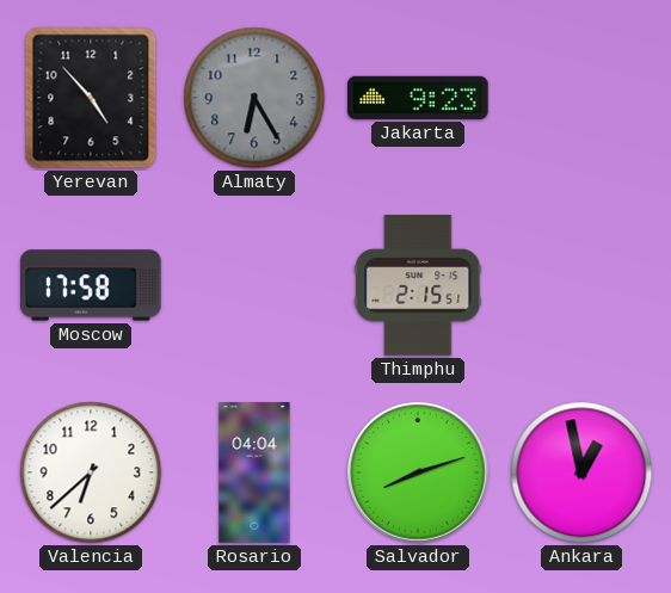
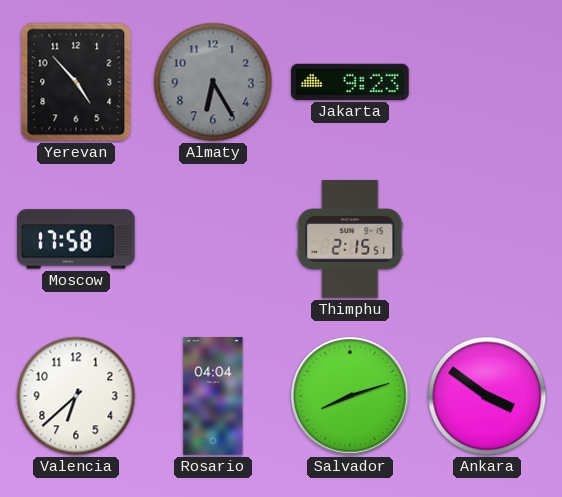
Ankara: 12:58 -> 3:51
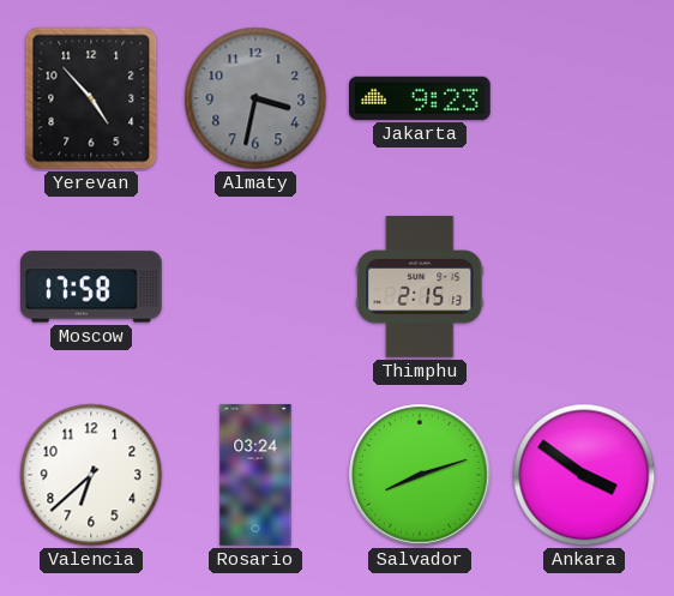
Almaty: 6:25 -> 3:32
Thimphu: 2:15:51 -> 2:15:13
Rosario: 04:04 -> 03:24
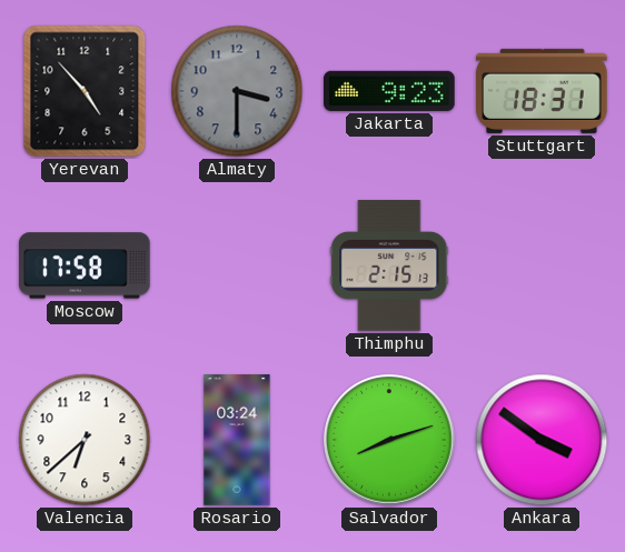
Almaty: 3:32 -> 3:30
Stuttgart: none -> 18:31
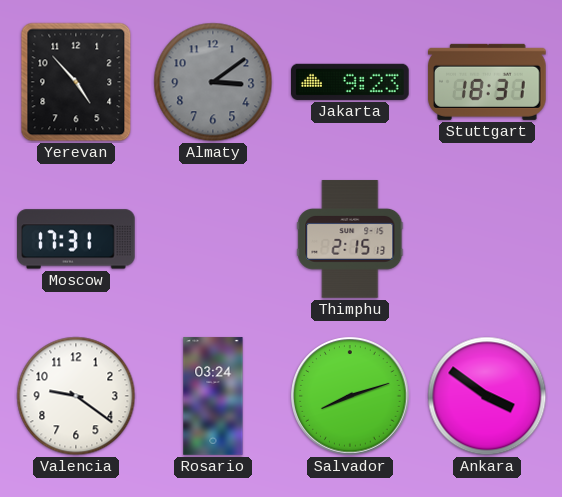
Almaty: 3:30 -> 3:09
Moscow: 17:58 -> 17:31
Valencia: 6:38 -> 9:21
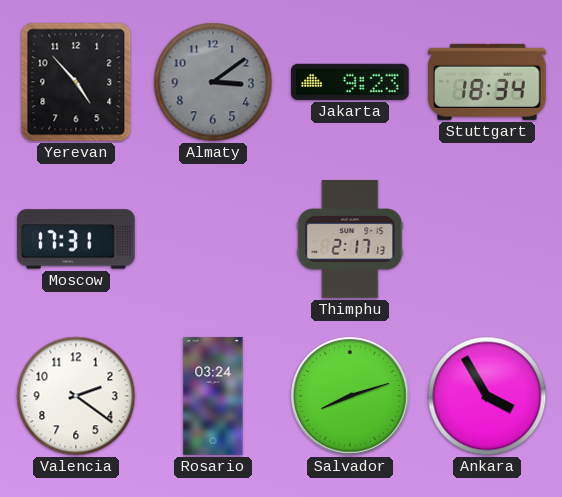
Stuttgart: 18:31 -> 18:34
Thimphu: 2:15 -> 2:17
Valencia: 9:21 -> 2:21
Ankara: 3:51 -> 3:55
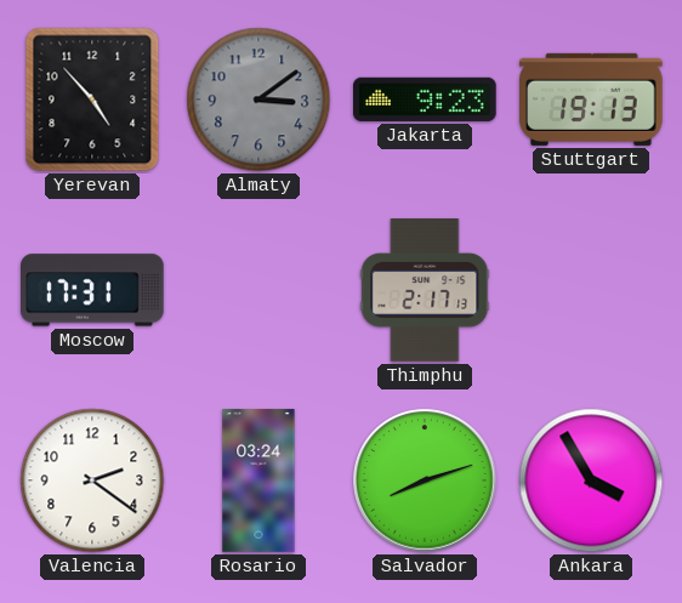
Stuttgart: 18:34 -> 19:13
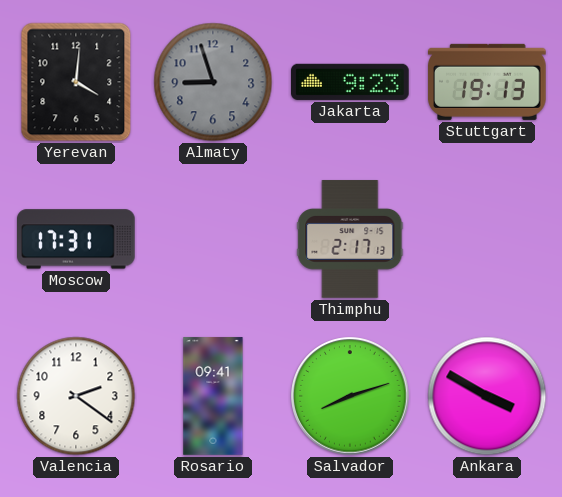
Yerevan: 4:53 -> 4:01
Almaty: 3:09 -> 8:57
Rosario: 03:24 -> 09:41
Ankara: 3:55 -> 3:50
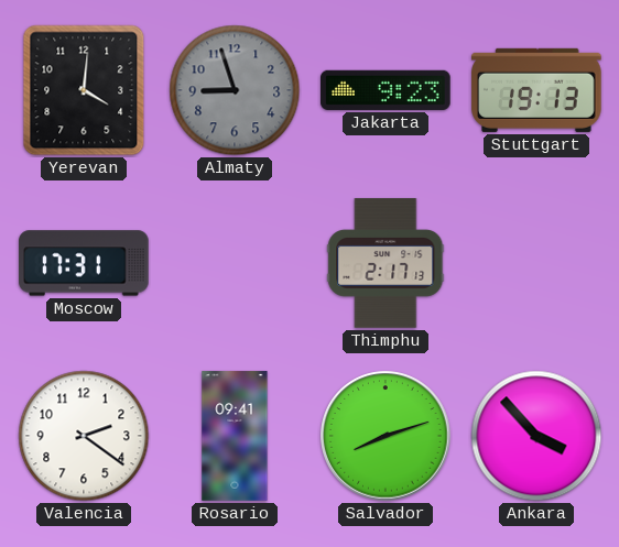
Ankara: 3:50 -> 3:53
